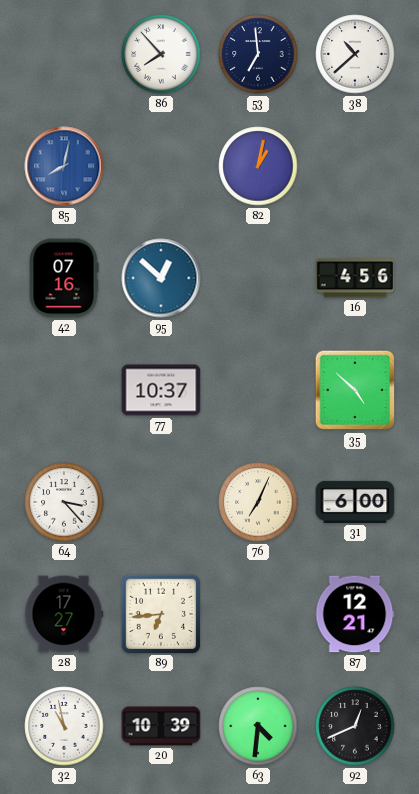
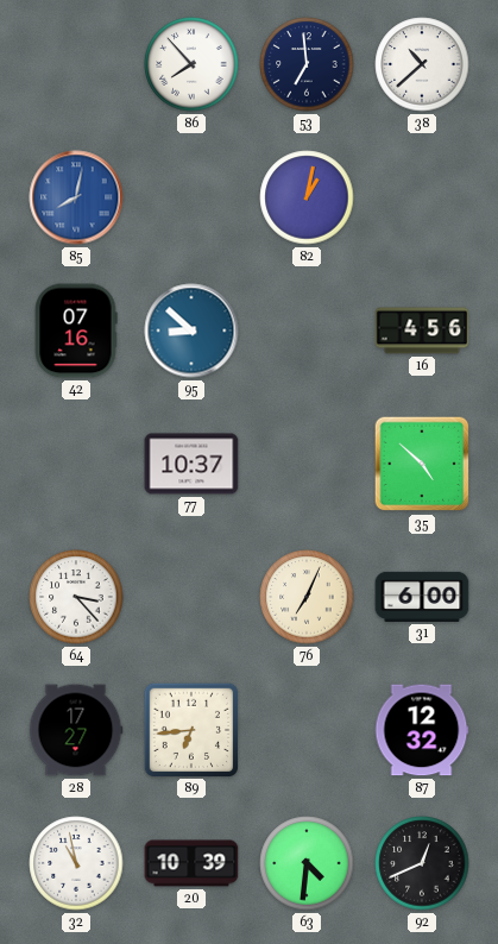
95: 12:52 -> 8:52
87: 12:21 -> 12:32
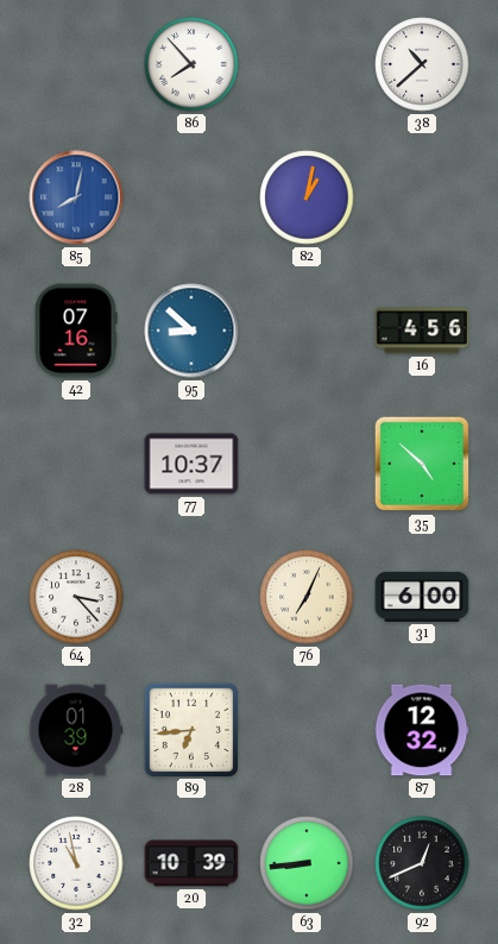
53: 6:59 -> none
28: 17:27 -> 01:39
63: 4:31 -> 8:44
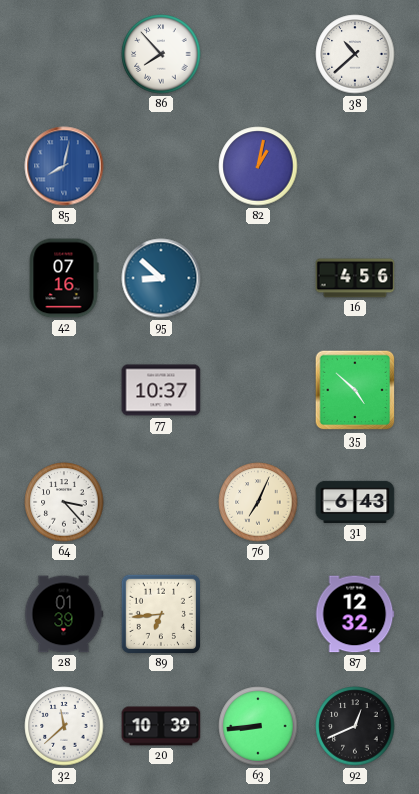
31: 6:00 -> 6:43
32: 10:58 -> 11:38
